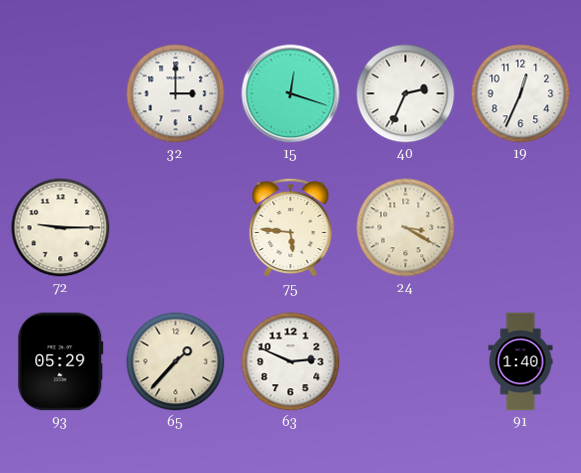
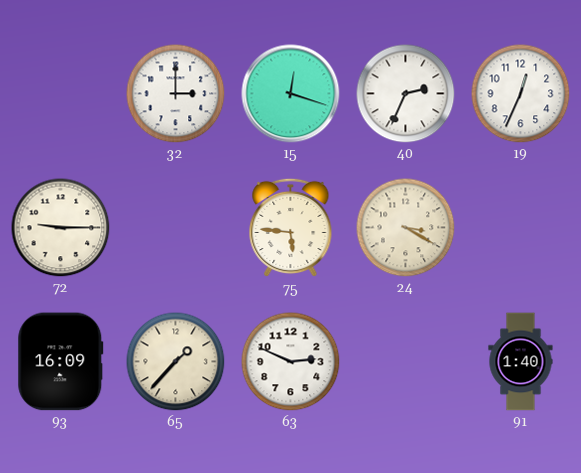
93: 05:29 -> 16:09
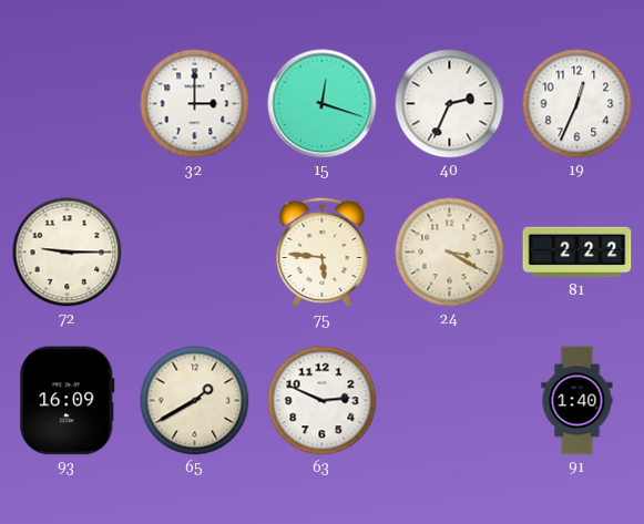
81: none -> 2:22
65: 1:37 -> 1:40
